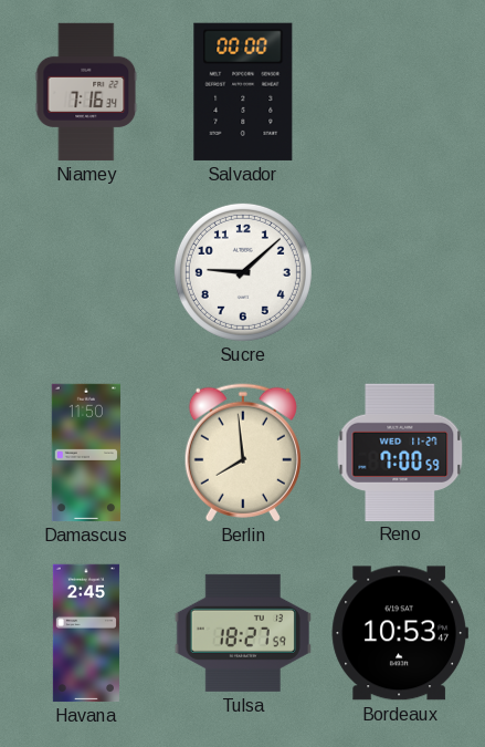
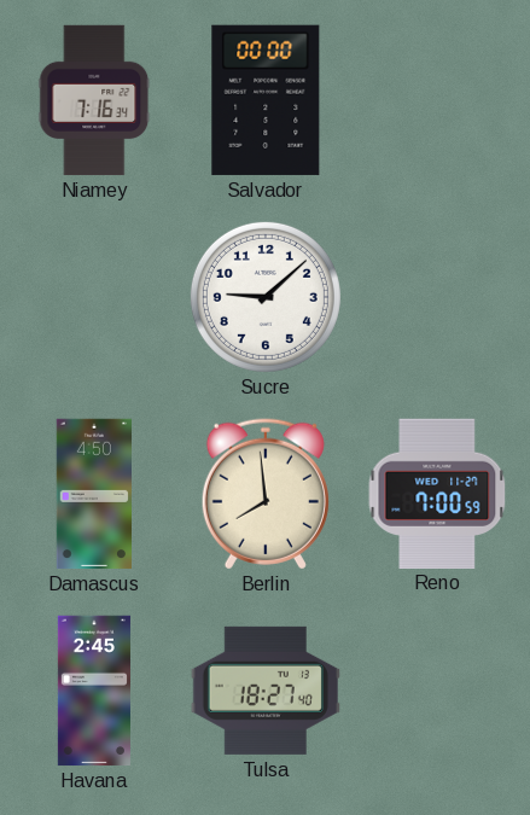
Damascus: 11:50 -> 4:50
Tulsa: 18:27:59 -> 18:27:40
Bordeaux: 10:53 -> none
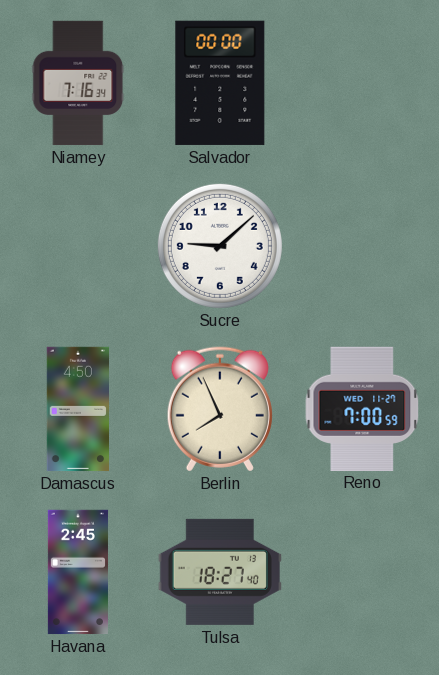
Berlin: 7:59 -> 7:56
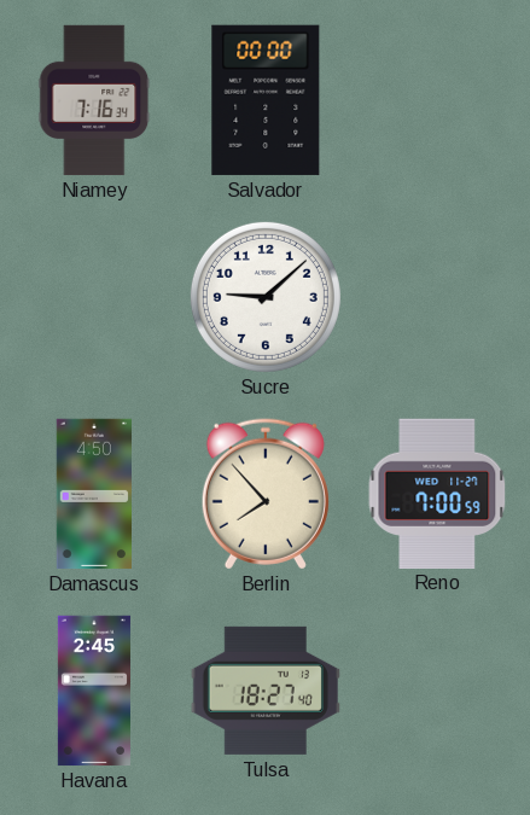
Berlin: 7:56 -> 7:53
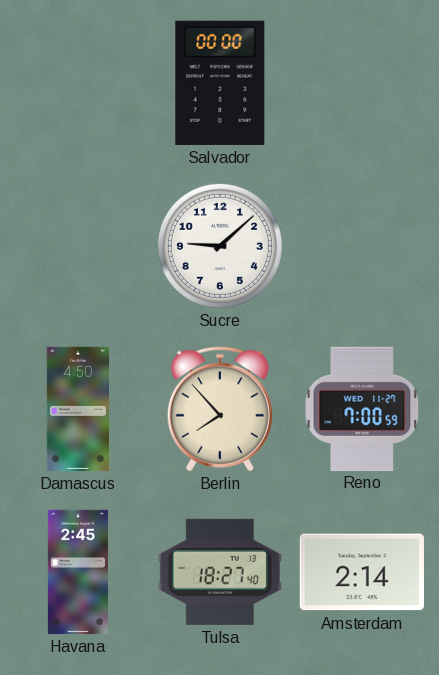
Niamey: 7:16 -> none
Amsterdam: none -> 2:14
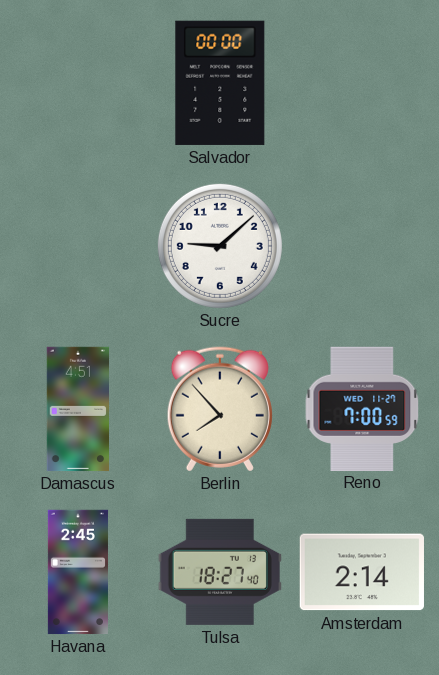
Damascus: 4:50 -> 4:51
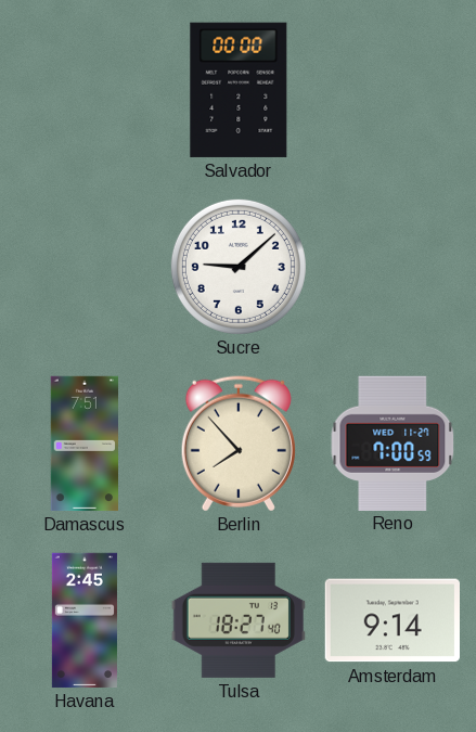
Damascus: 4:51 -> 7:51
Amsterdam: 2:14 -> 9:14
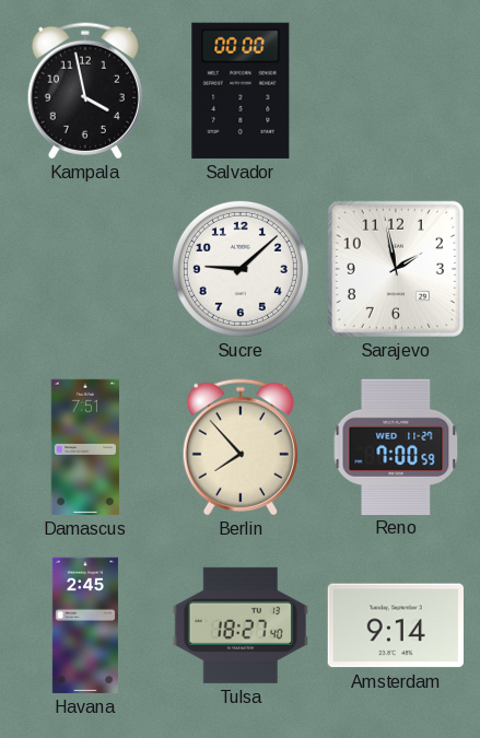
Kampala: none -> 3:58
Sarajevo: none -> 1:58
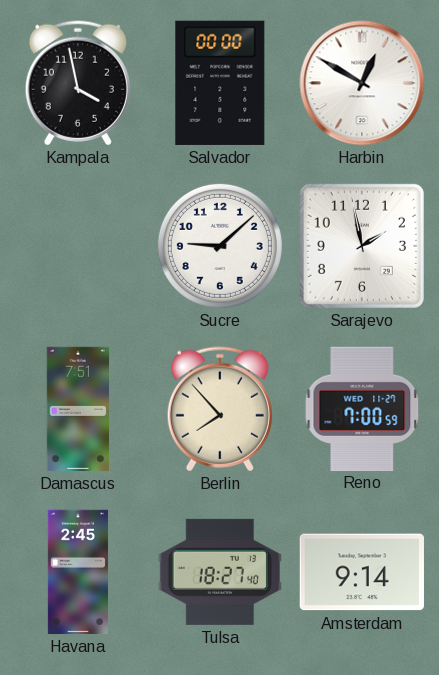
Harbin: none -> 12:50
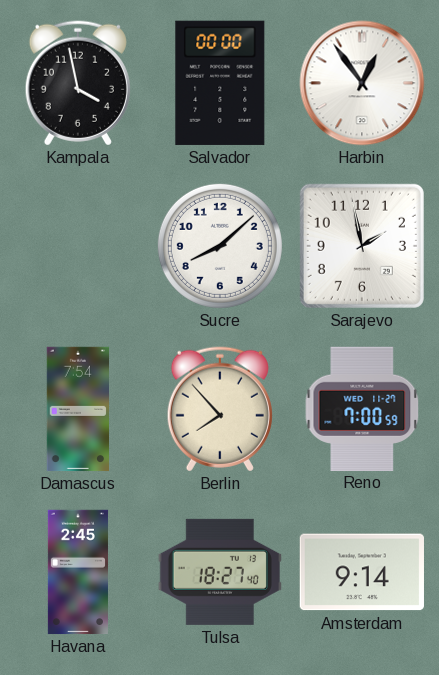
Harbin: 12:50 -> 12:54
Sucre: 9:08 -> 8:08
Damascus: 7:51 -> 7:54
